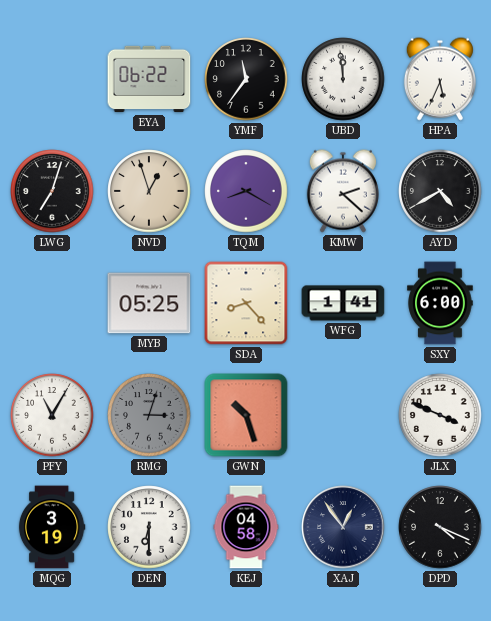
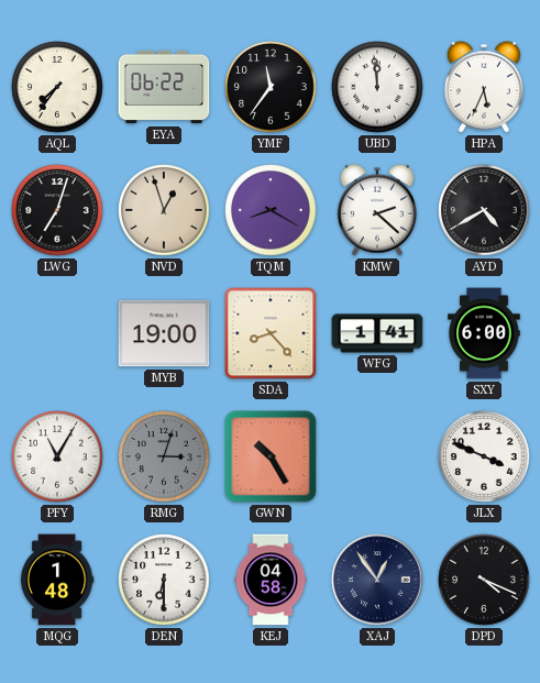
AQL: none -> 7:36
MYB: 05:25 -> 19:00
GWN: 10:27 -> 10:25
MQG: 3:19 -> 1:48
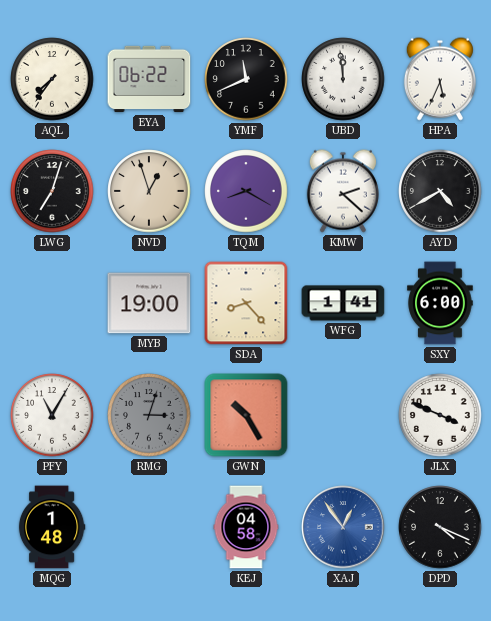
YMF: 11:36 -> 11:41
DEN: 6:30 -> none
XAJ dial: navy -> blue
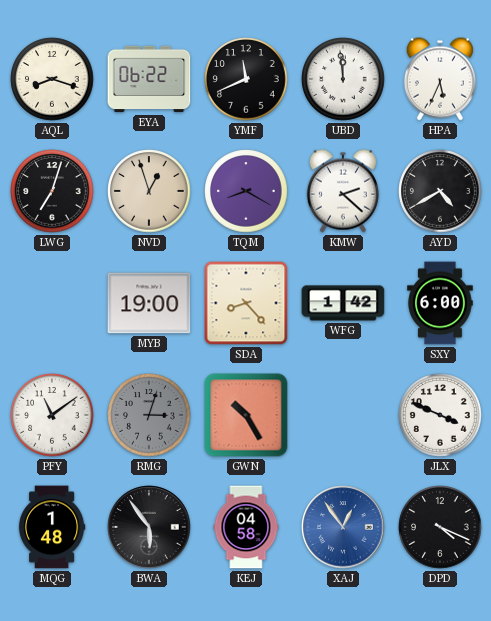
AQL: 7:36 -> 8:18
WFG: 1:41 -> 1:42
PFY: 11:05 -> 11:09
BWA: none -> 5:54
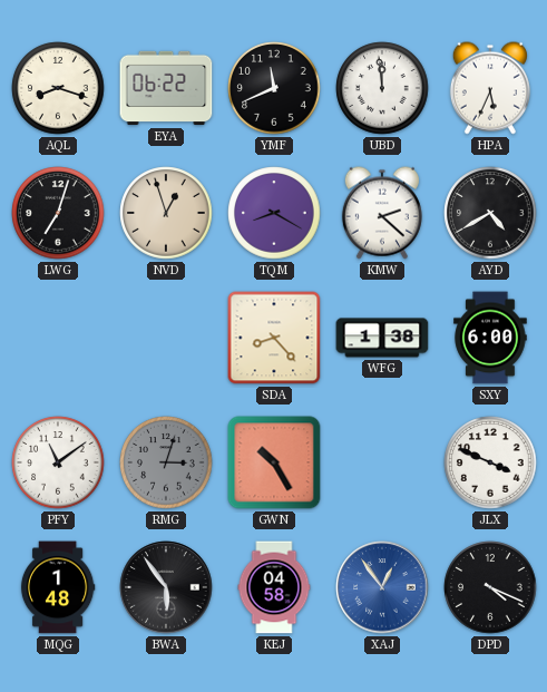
MYB: 19:00 -> none
WFG: 1:42 -> 1:38
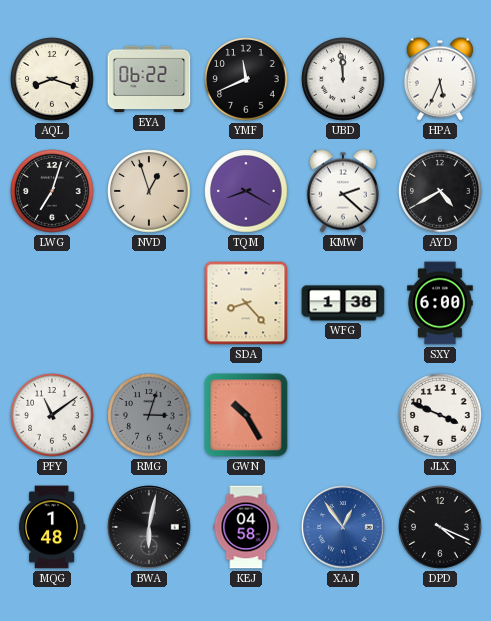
BWA: 5:54 -> 6:02
